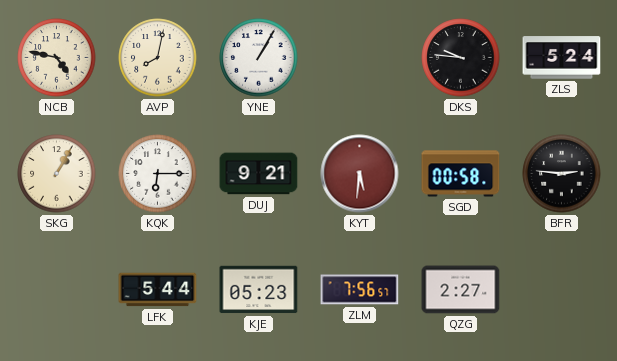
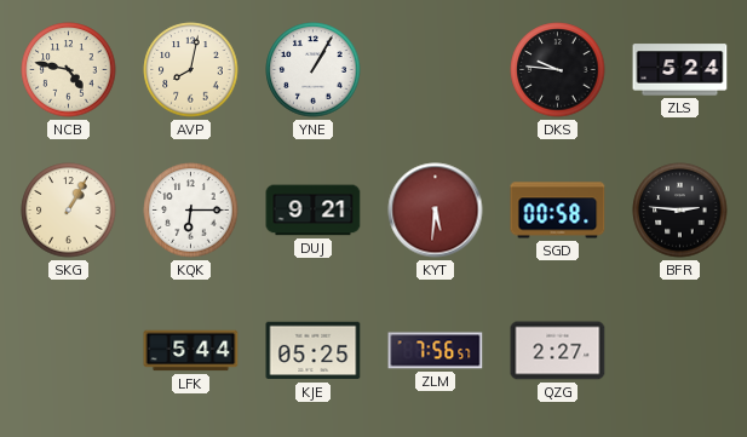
KJE: 05:23 -> 05:25
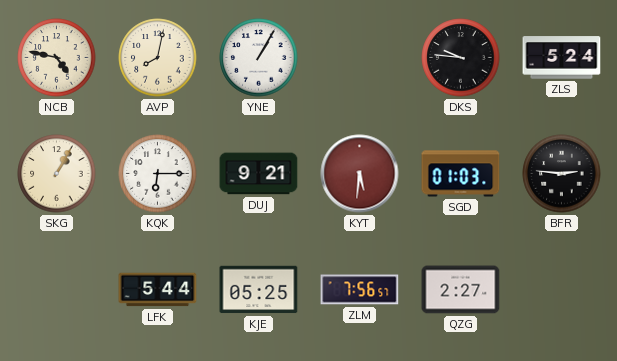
SGD: 00:58 -> 01:03
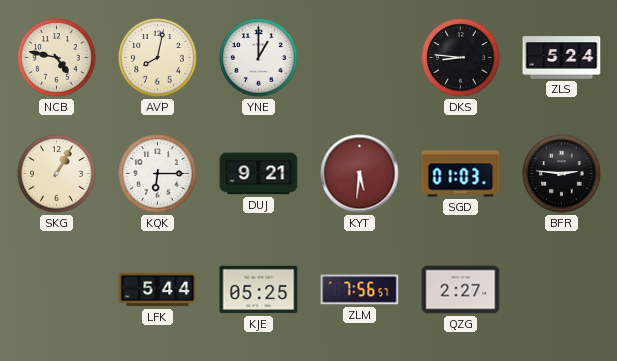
YNE: 1:05 -> 1:00
DKS: 9:46 -> 8:46
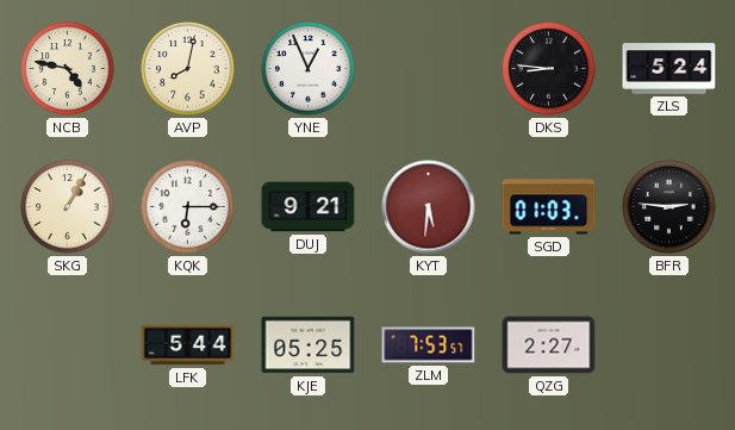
YNE: 1:00 -> 12:56
ZLM: 7:56 -> 7:53
